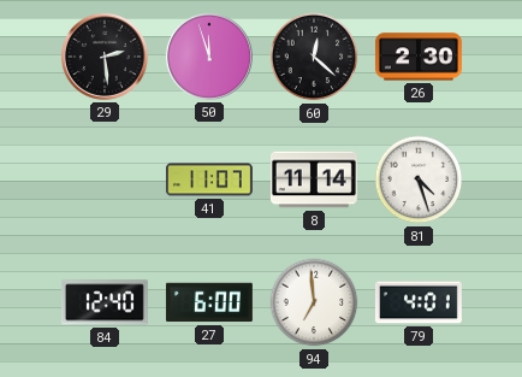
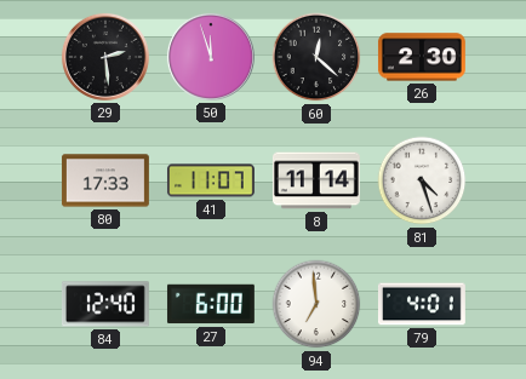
80: none -> 17:33
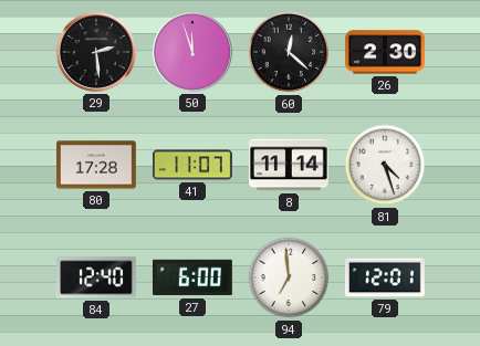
80: 17:33 -> 17:28
79: 4:01 -> 12:01
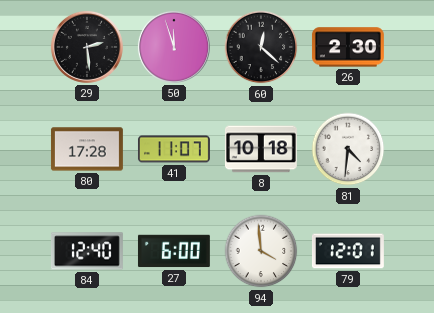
8: 11:14 -> 10:18
81: 4:27 -> 4:31
94: 6:59 -> 3:59
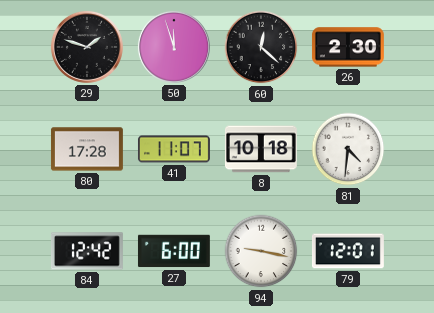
29: 2:29 -> 1:48
84: 12:40 -> 12:42
94: 3:59 -> 9:17
